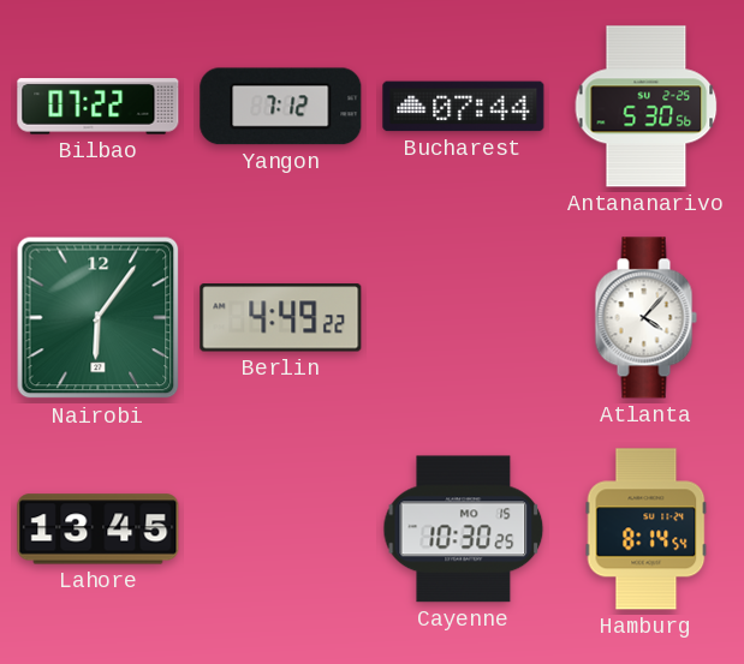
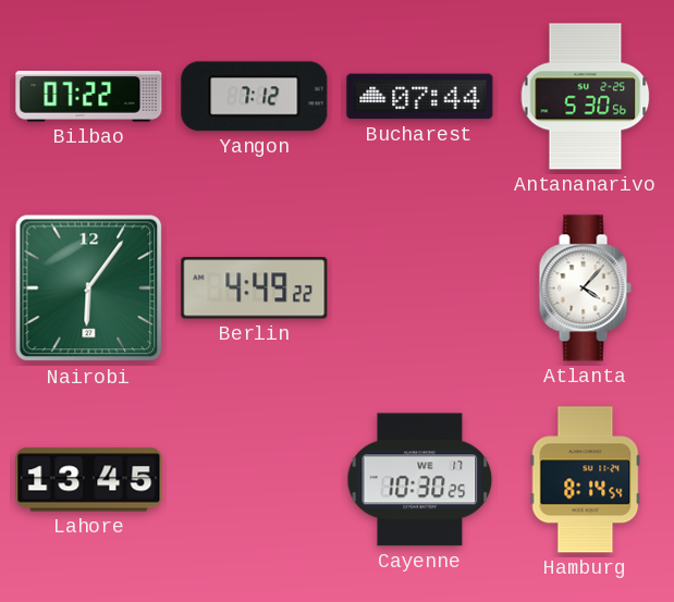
Cayenne date: MO 15 -> WE 17
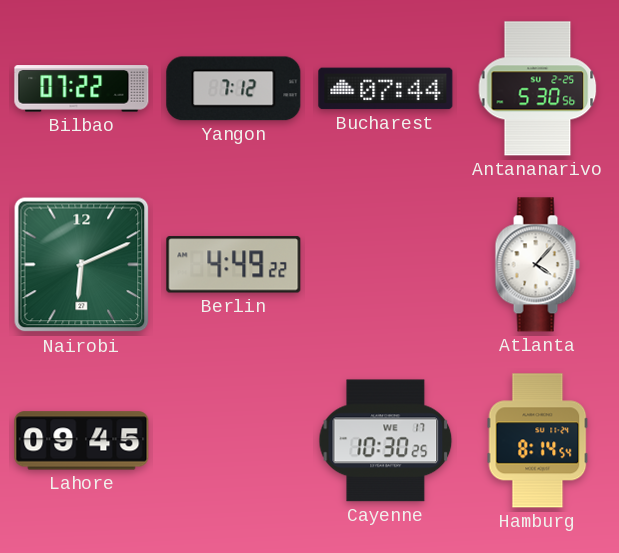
Nairobi: 6:06 -> 6:11
Lahore: 13:45 -> 09:45
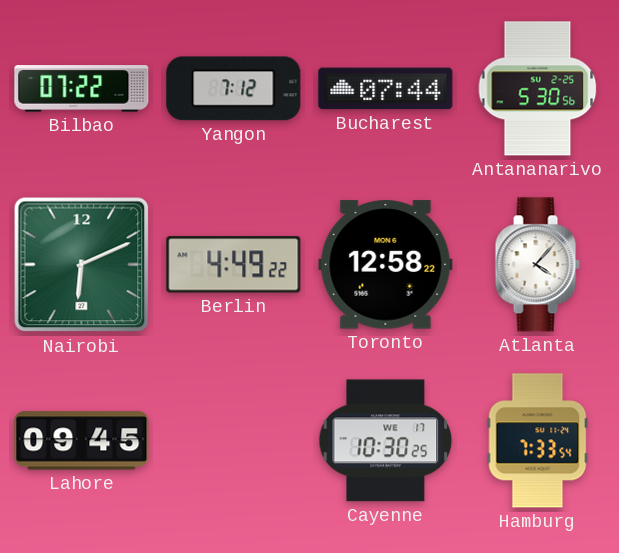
Toronto: none -> 12:58
Hamburg: 8:14 -> 7:33
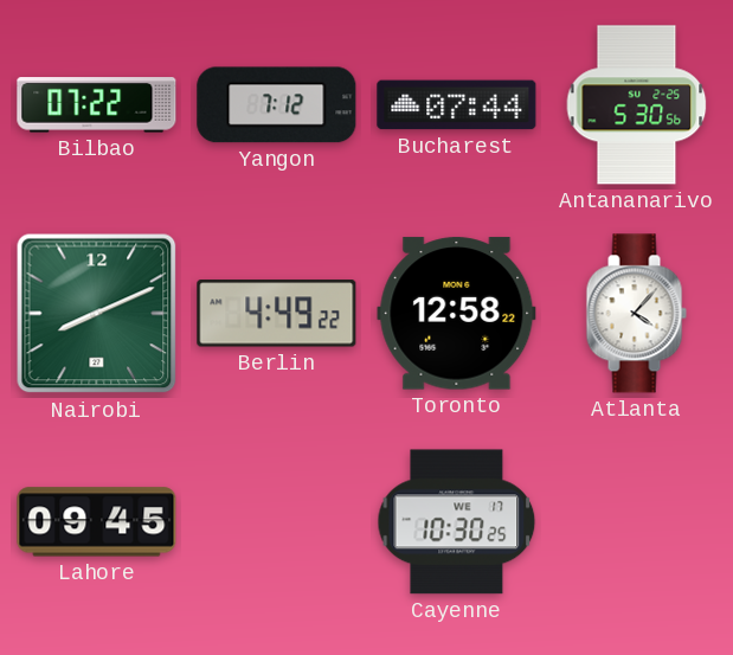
Nairobi: 6:11 -> 8:11
Hamburg: 7:33 -> none
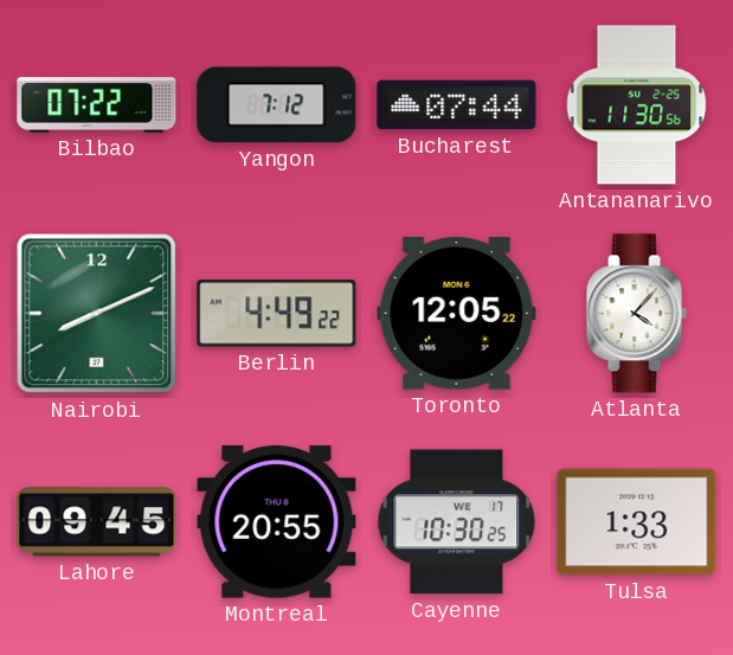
Antananarivo: 5:30 -> 11:30
Toronto: 12:58 -> 12:05
Montreal: none -> 20:55
Tulsa: none -> 1:33
